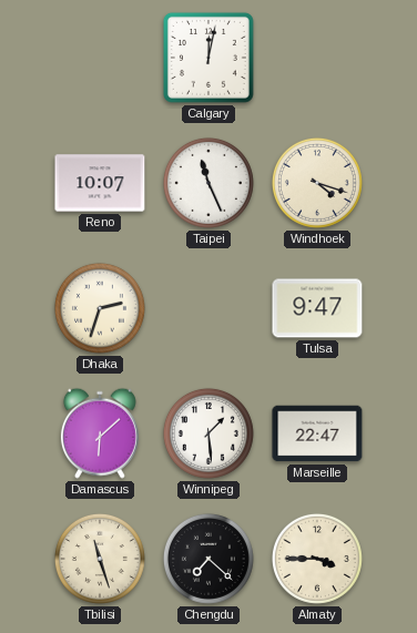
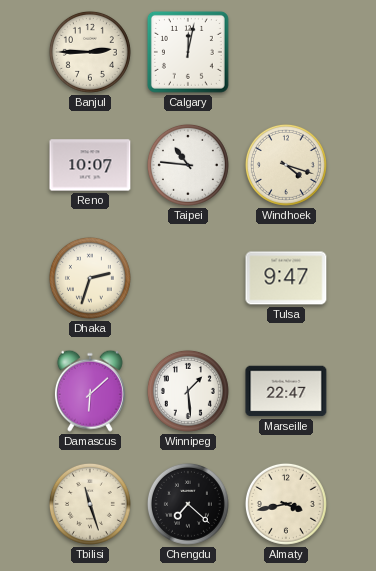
Banjul: none -> 2:45
Taipei: 11:26 -> 10:46
Almaty: 3:45 -> 3:43
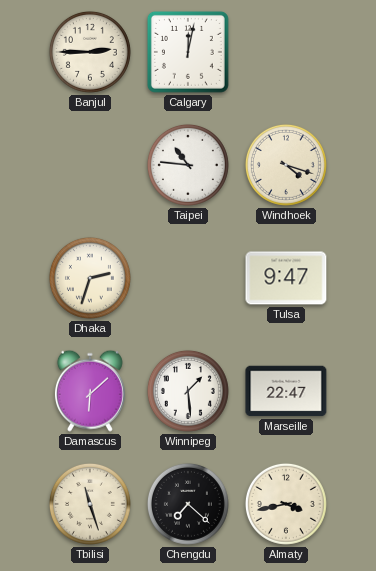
Reno: 10:07 -> none
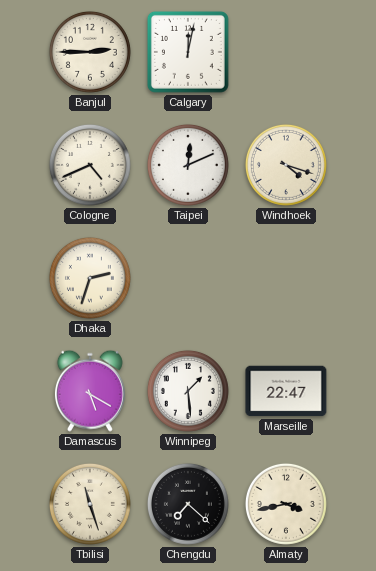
Cologne: none -> 4:41
Taipei: 10:46 -> 12:11
Tulsa: 9:47 -> none
Damascus: 6:08 -> 5:20
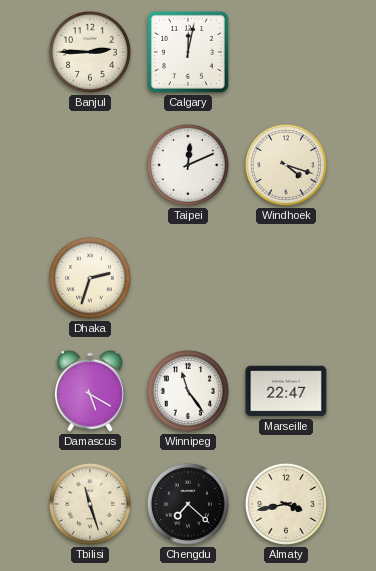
Cologne: 4:41 -> none
Winnipeg: 1:29 -> 11:24
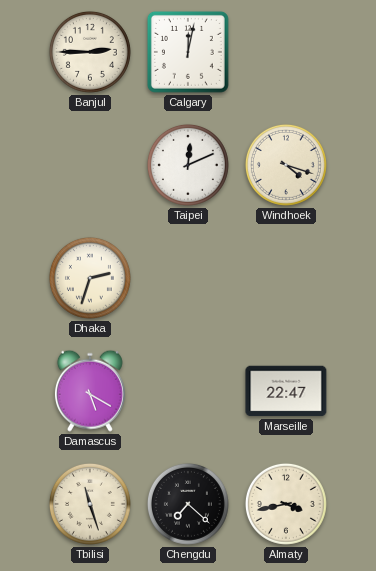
Winnipeg: 11:24 -> none
